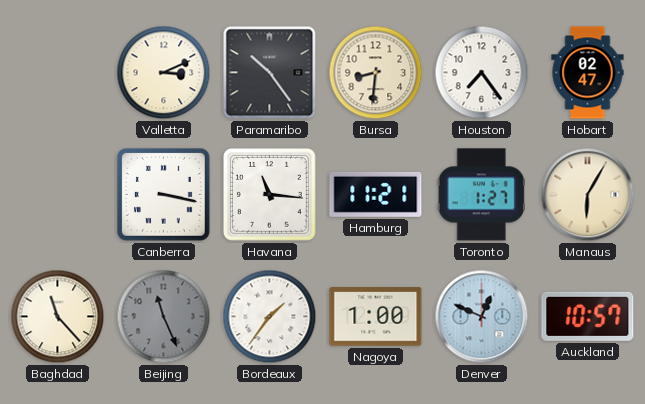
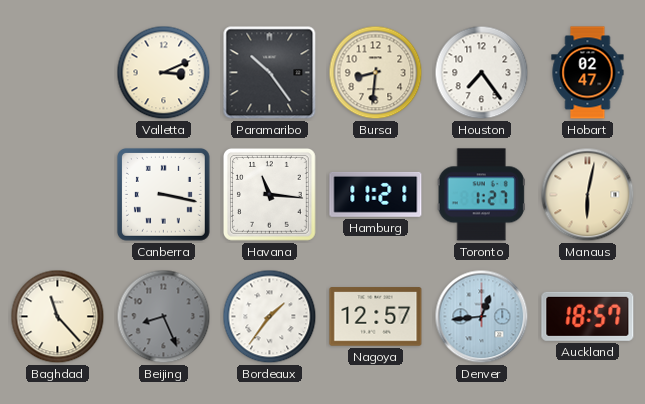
Manaus: 6:05 -> 6:02
Beijing: 11:26 -> 8:26
Nagoya: 1:00 -> 12:57
Denver: 12:49 -> 12:44
Auckland: 10:57 -> 18:57
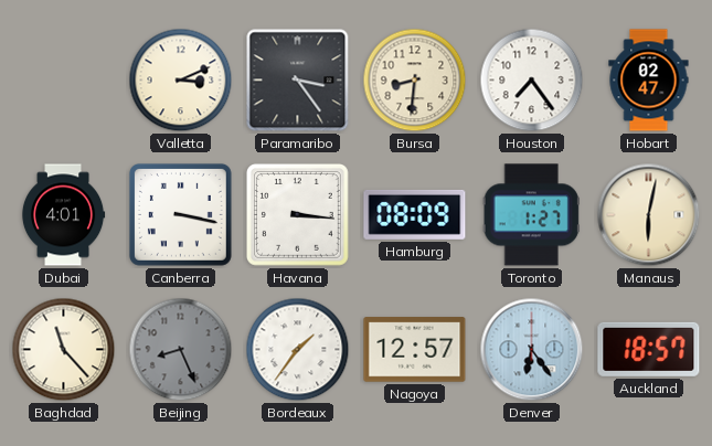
Paramaribo: 10:24 -> 3:24
Dubai: none -> 4:01
Havana: 11:16 -> 3:16
Hamburg: 11:21 -> 08:09
Denver: 12:44 -> 6:24
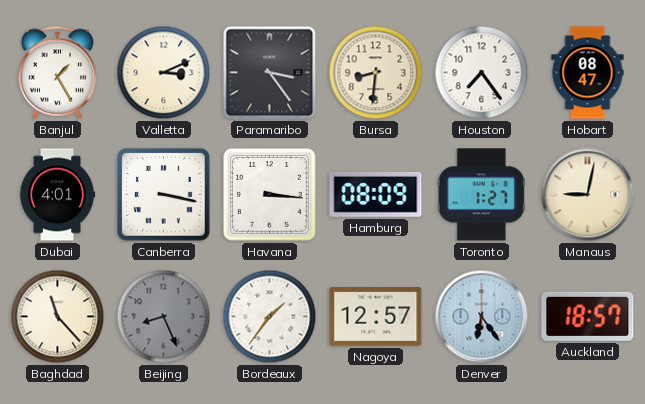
Banjul: none -> 1:25
Hobart: 02:47 -> 08:47
Manaus: 6:02 -> 9:02
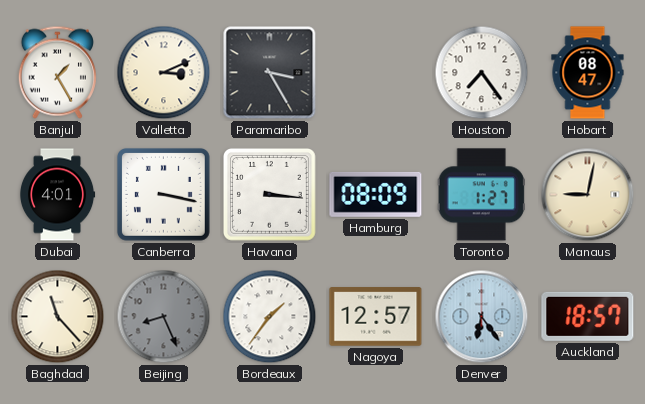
Paramaribo: 3:24 -> 3:25
Bursa: 8:31 -> none
